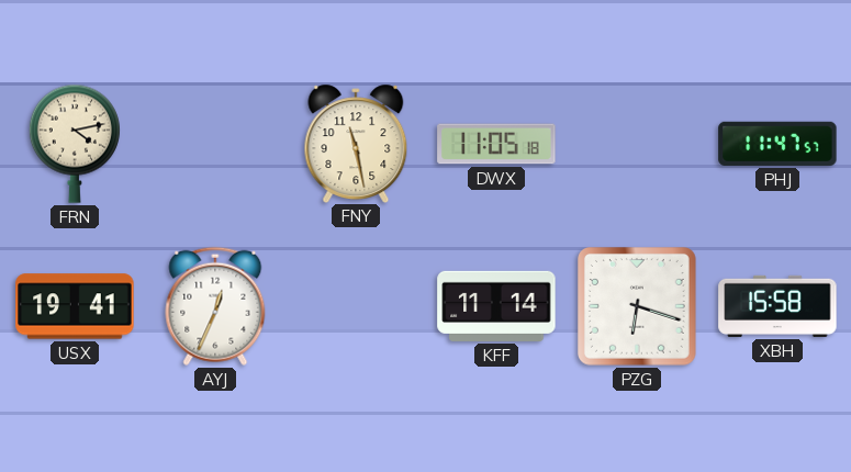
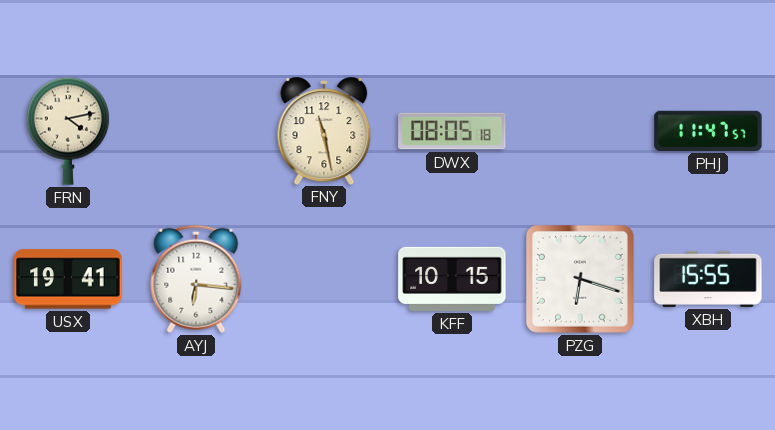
DWX: 11:05 -> 08:05
AYJ: 12:34 -> 6:16
KFF: 11:14 -> 10:15
XBH: 15:58 -> 15:55
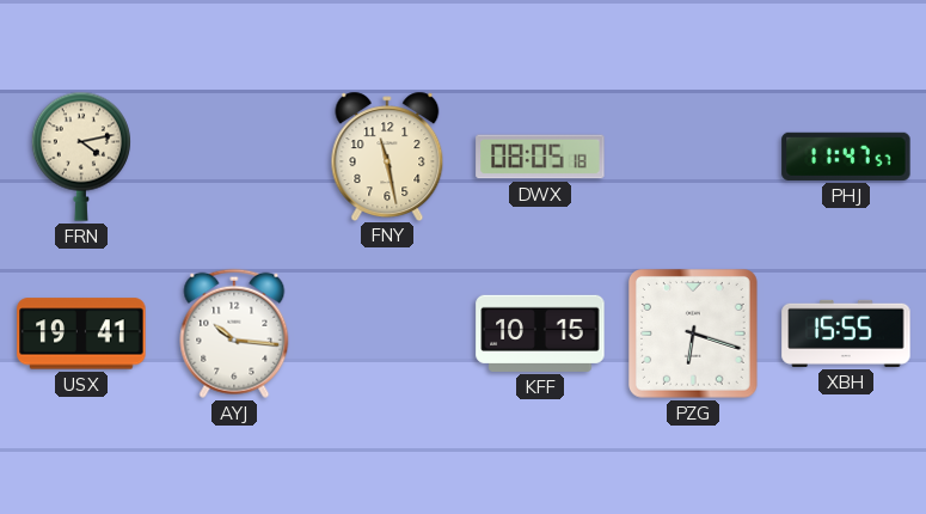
AYJ: 6:16 -> 10:16
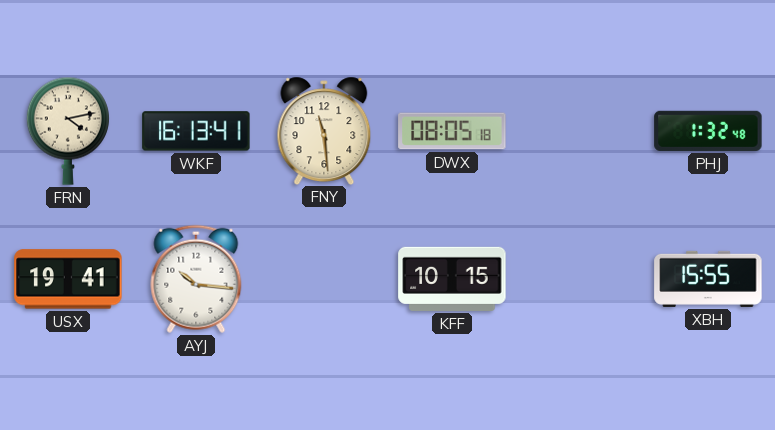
WKF: none -> 16:13
FNY: 11:28 -> 11:29
PHJ: 11:47 -> 1:32
PZG: 6:18 -> none
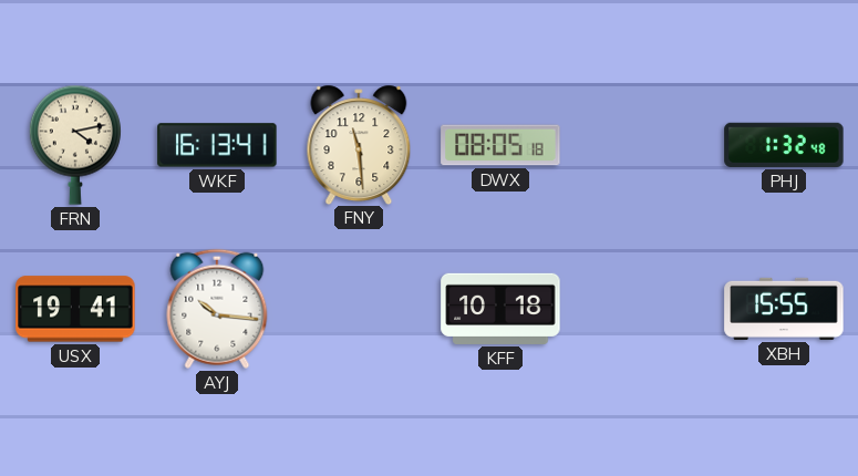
KFF: 10:15 -> 10:18
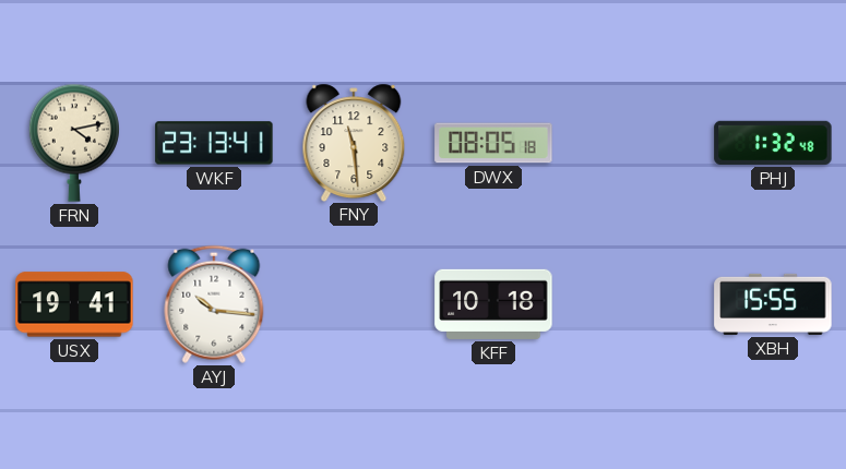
WKF: 16:13 -> 23:13
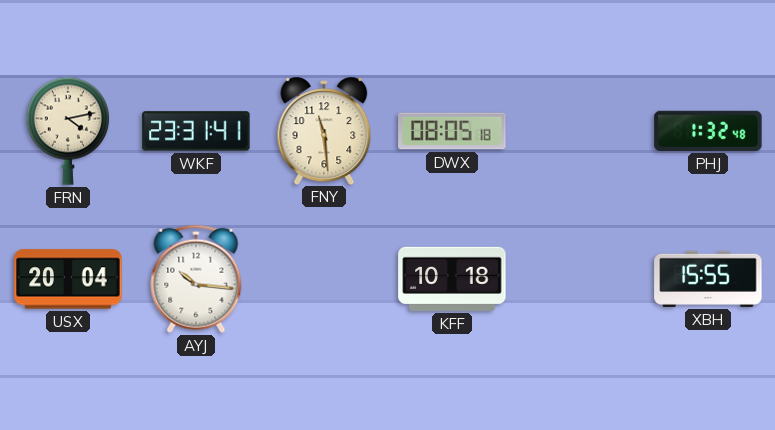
WKF: 23:13 -> 23:31
USX: 19:41 -> 20:04
